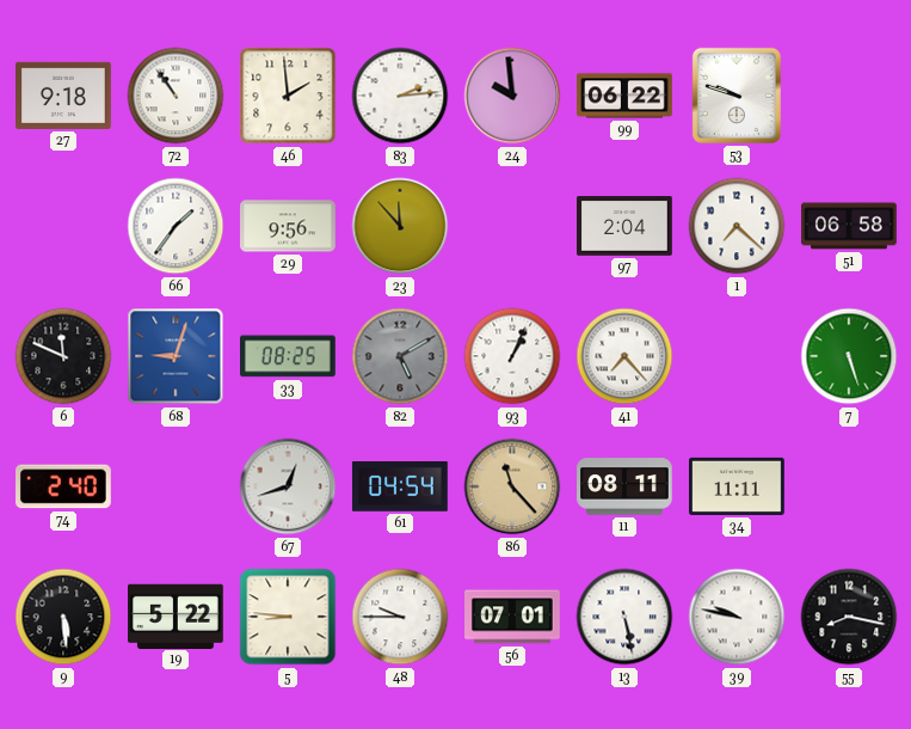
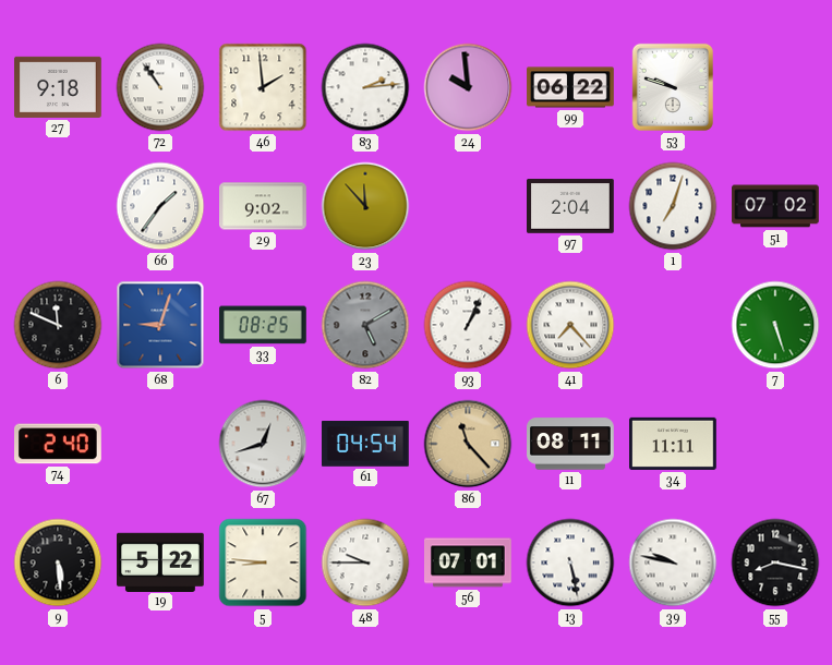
29: 9:56 -> 9:02
1: 7:22 -> 7:03
51: 06:58 -> 07:02
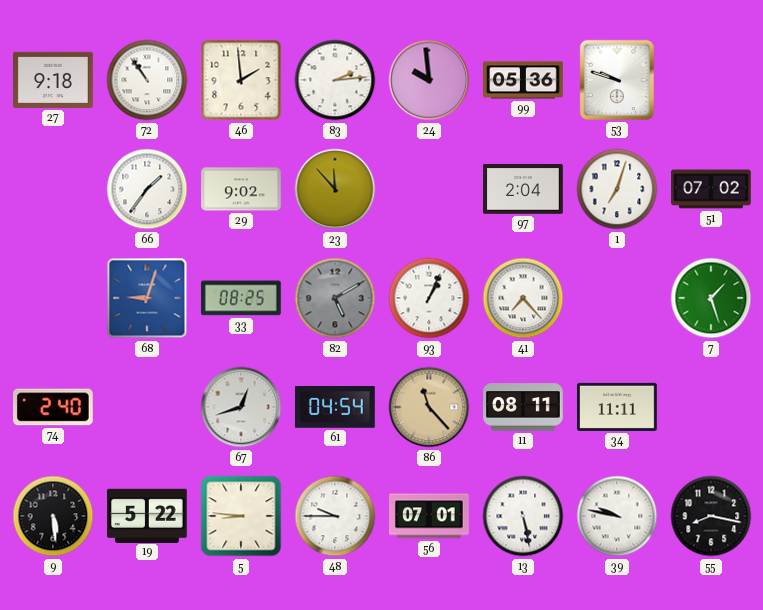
99: 06:22 -> 05:36
6: 11:49 -> none
7: 5:27 -> 1:27
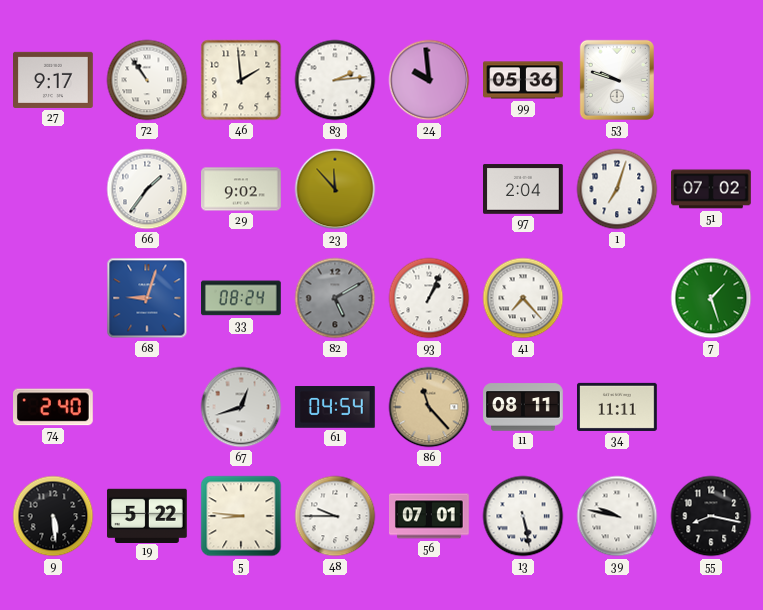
27: 9:18 -> 9:17
33: 08:25 -> 08:24
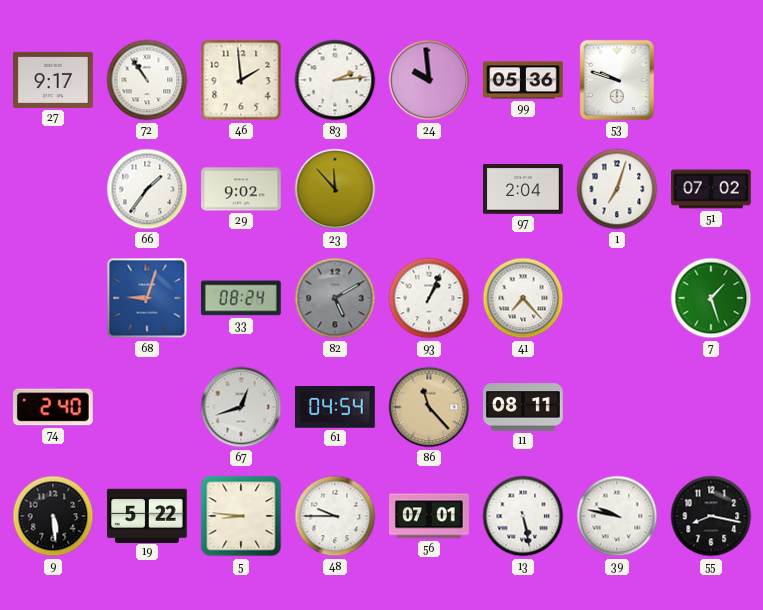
34: 11:11 -> none
